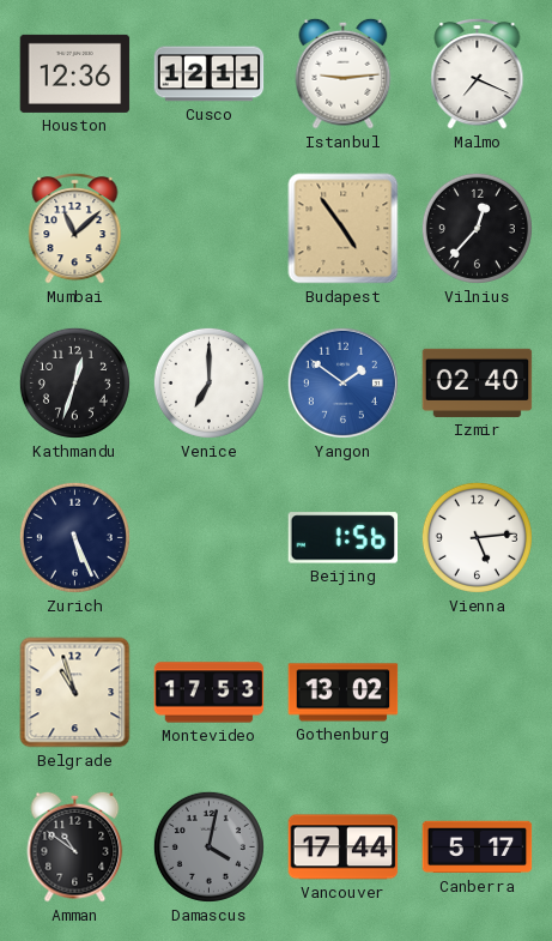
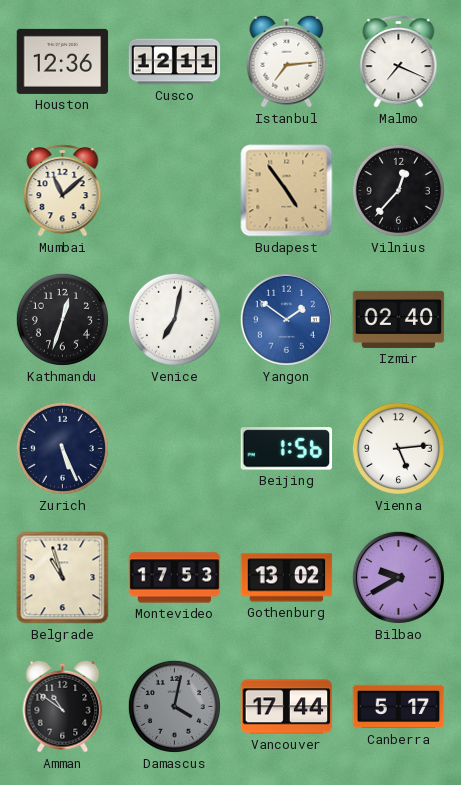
Istanbul: 9:14 -> 7:14
Venice: 7:00 -> 7:02
Bilbao: none -> 9:40
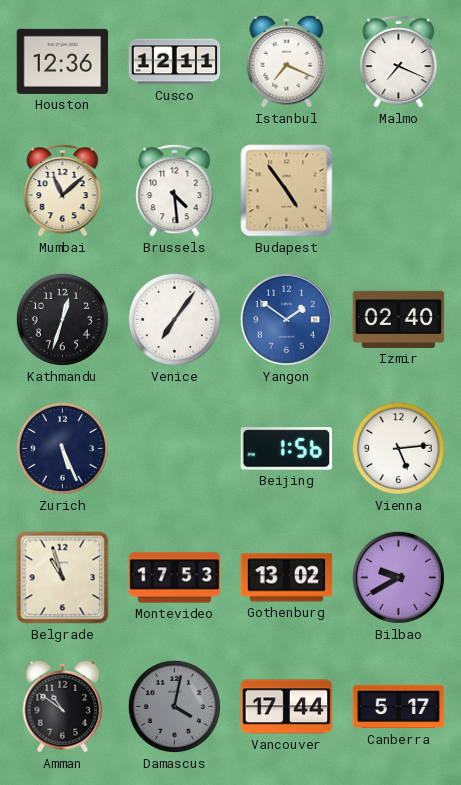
Istanbul: 7:14 -> 7:19
Brussels: none -> 4:29
Vilnius: 12:37 -> none
Venice: 7:02 -> 7:06
